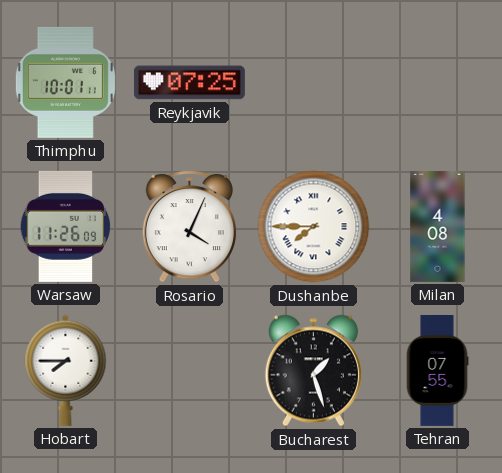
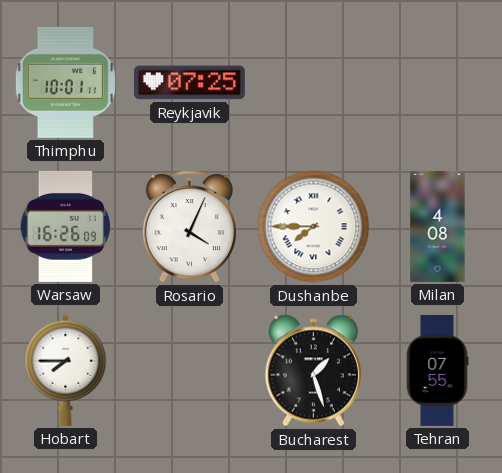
Warsaw: 11:26 -> 16:26
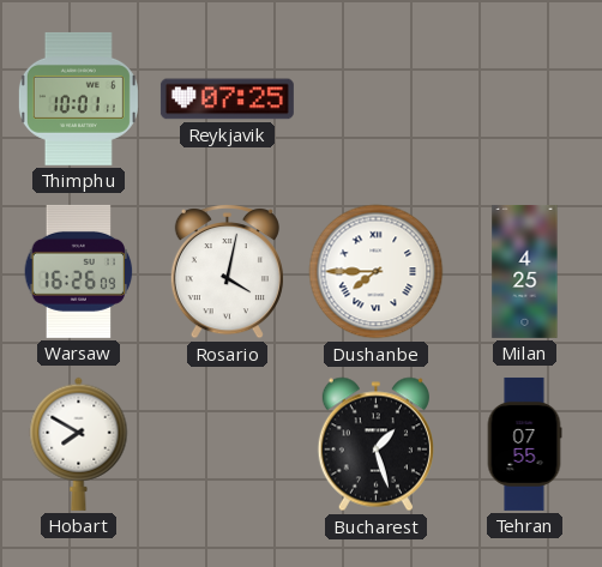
Rosario: 4:04 -> 4:02
Milan: 4:08 -> 4:25
Hobart: 7:45 -> 7:50
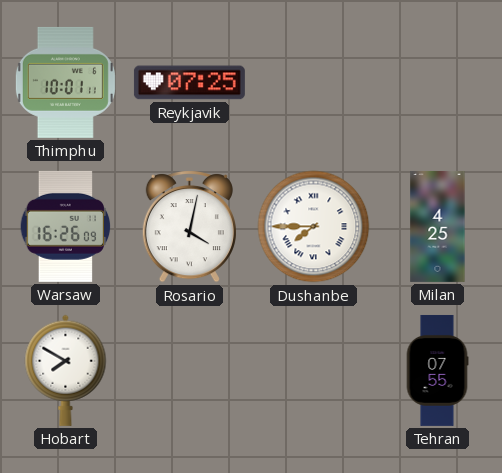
Bucharest: 1:27 -> none
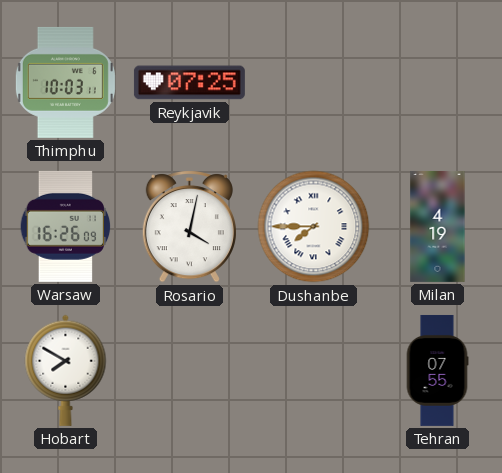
Thimphu: 10:01 -> 10:03
Milan: 4:25 -> 4:19
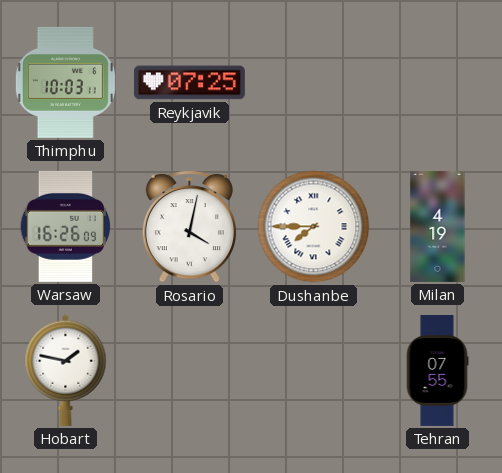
Hobart: 7:50 -> 1:47
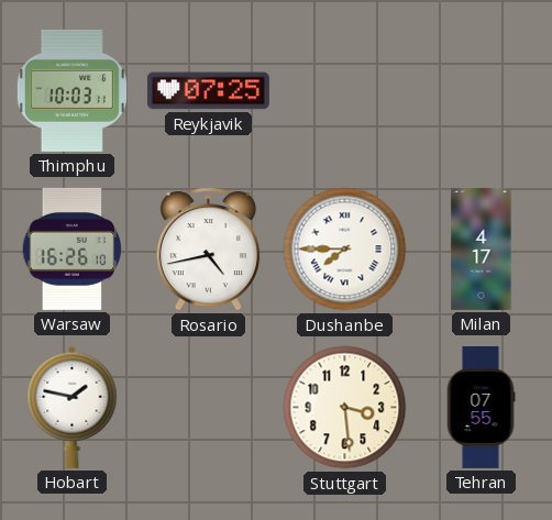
Warsaw: 16:26:09 -> 16:26:10
Rosario: 4:02 -> 4:43
Milan: 4:19 -> 4:17
Stuttgart: none -> 3:29
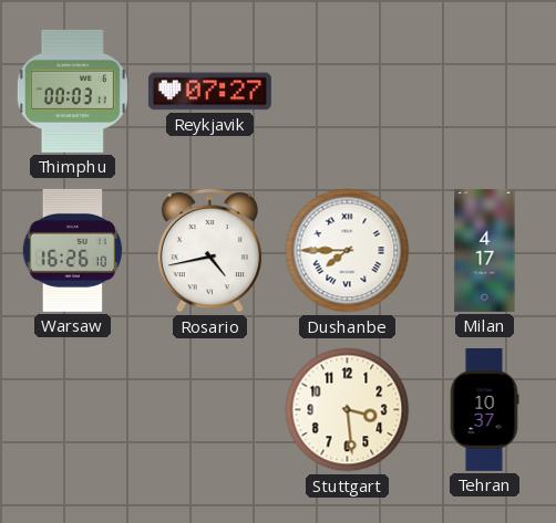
Thimphu: 10:03 -> 00:03
Reykjavik: 07:25 -> 07:27
Hobart: 1:47 -> none
Tehran: 07:55 -> 10:37
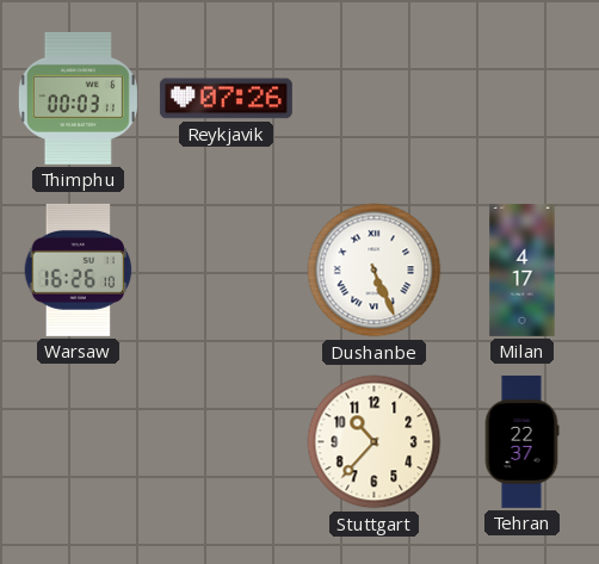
Reykjavik: 07:27 -> 07:26
Rosario: 4:43 -> none
Dushanbe: 7:45 -> 5:26
Stuttgart: 3:29 -> 10:37
Tehran: 10:37 -> 22:37
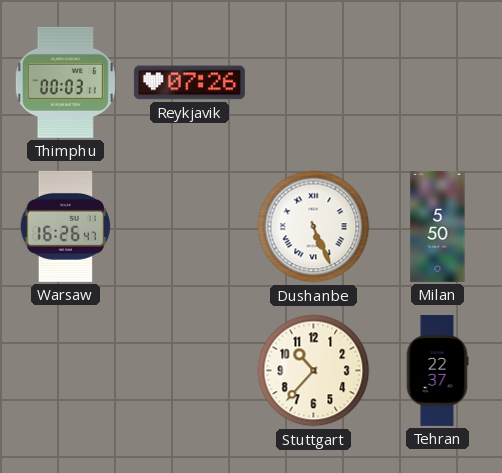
Warsaw: 16:26:10 -> 16:26:47
Milan: 4:17 -> 5:50
